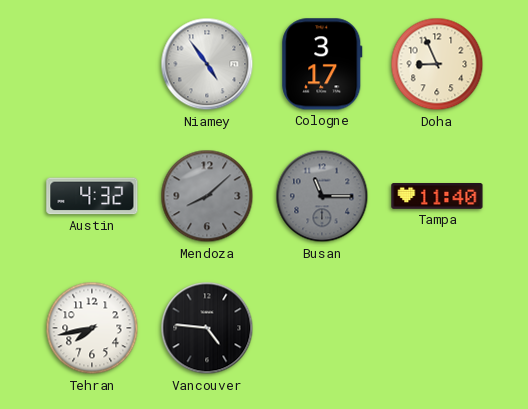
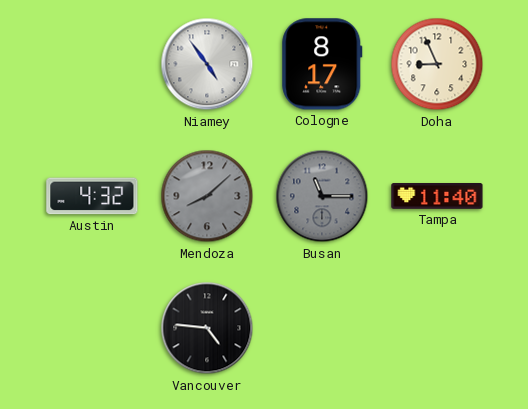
Cologne: 3:17 -> 8:17
Tehran: 7:43 -> none
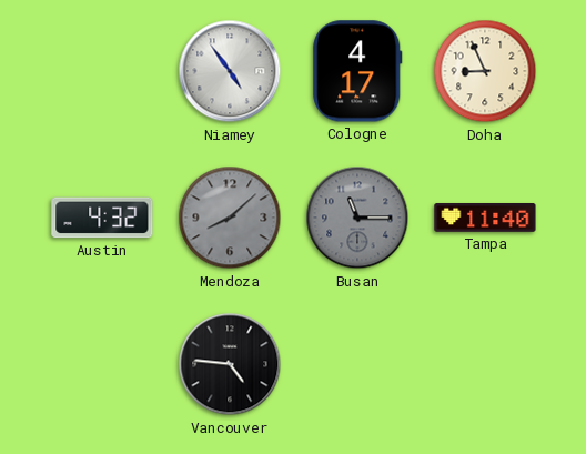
Cologne: 8:17 -> 4:17
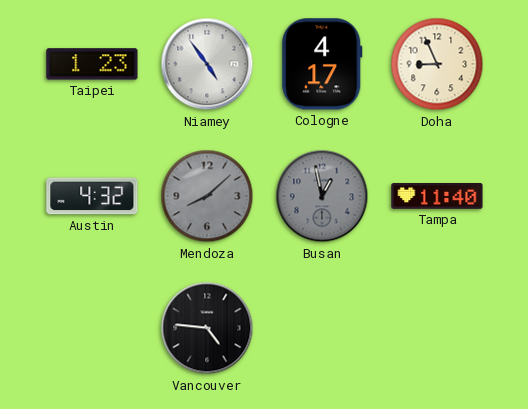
Taipei: none -> 1:23
Busan: 11:15 -> 12:58
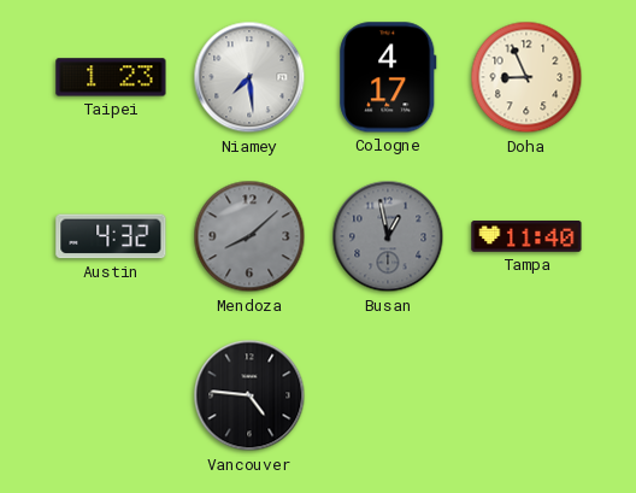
Niamey: 4:54 -> 7:29
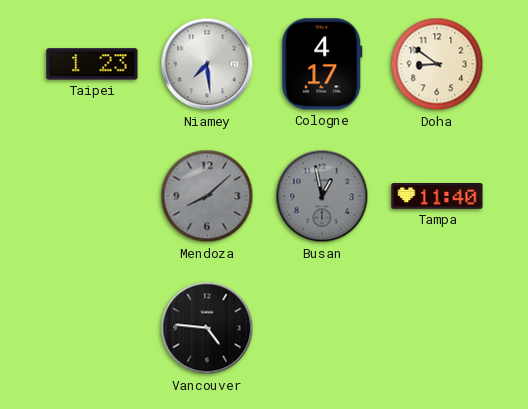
Doha: 8:56 -> 8:51
Austin: 4:32 -> none
